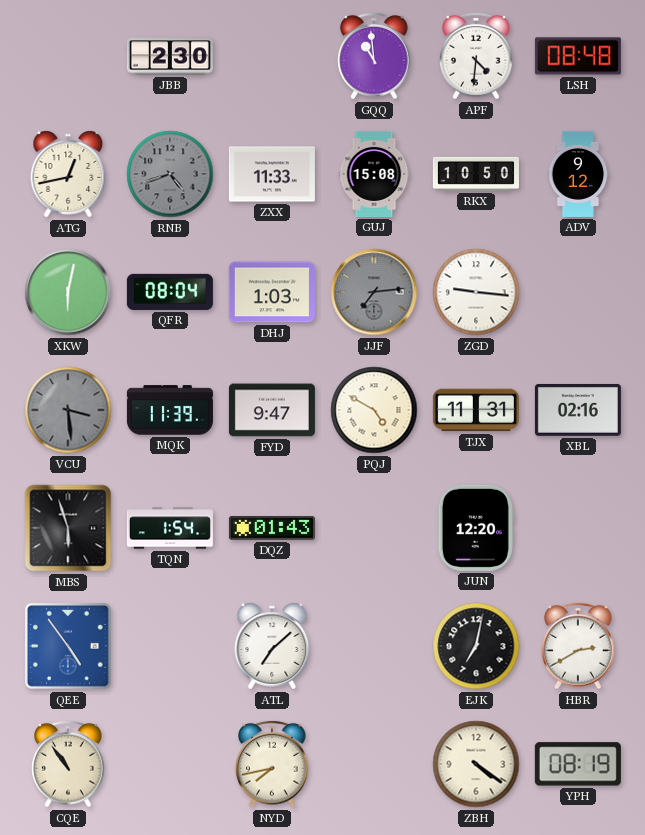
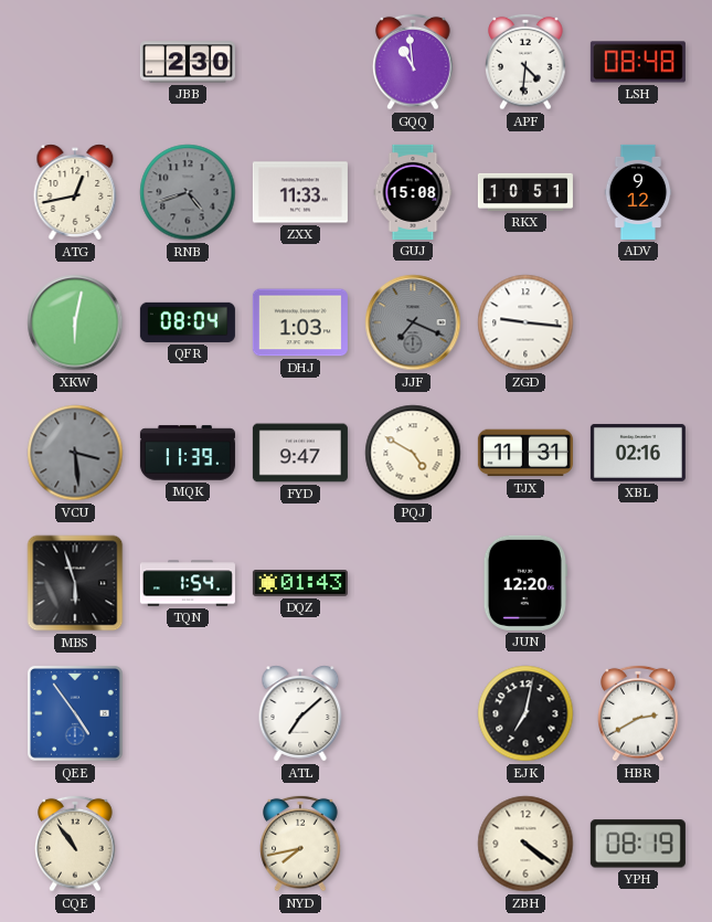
RKX: 10:50 -> 10:51
JJF: 7:14 -> 7:19
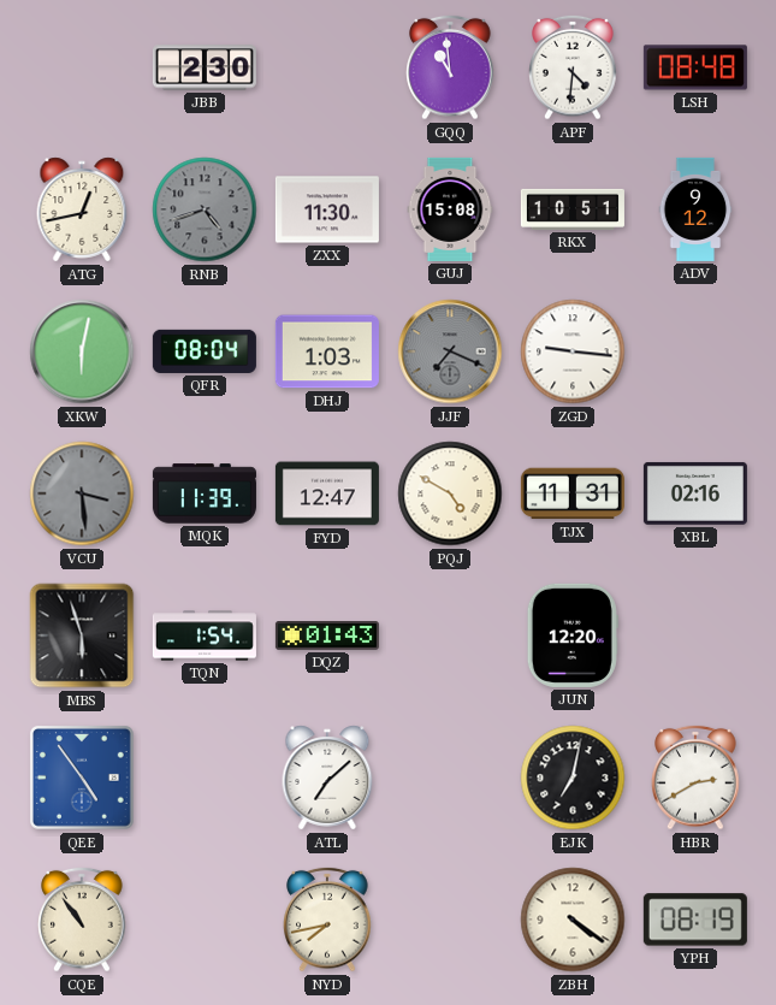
ZXX: 11:33 -> 11:30
FYD: 9:47 -> 12:47
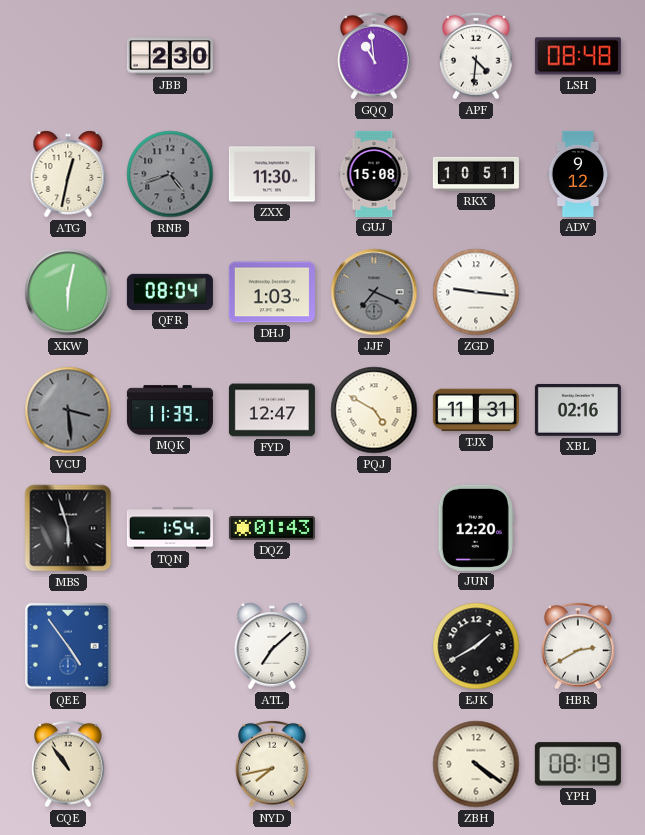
ATG: 12:43 -> 12:32
EJK: 7:02 -> 1:40
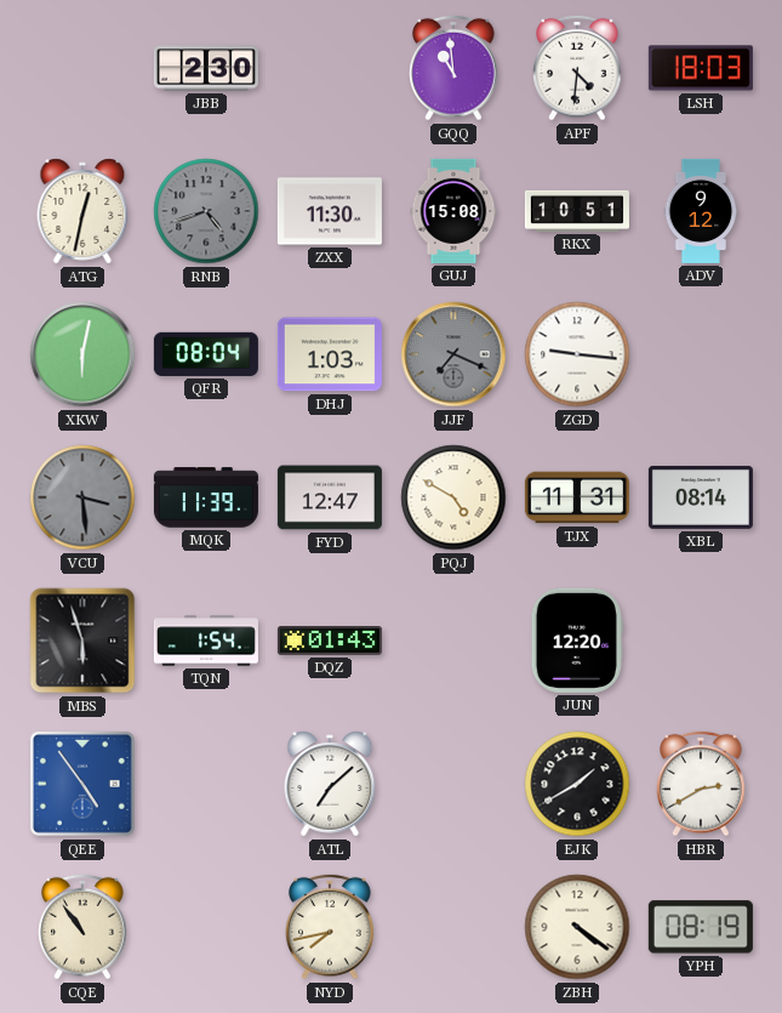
LSH: 08:48 -> 18:03
XBL: 02:16 -> 08:14
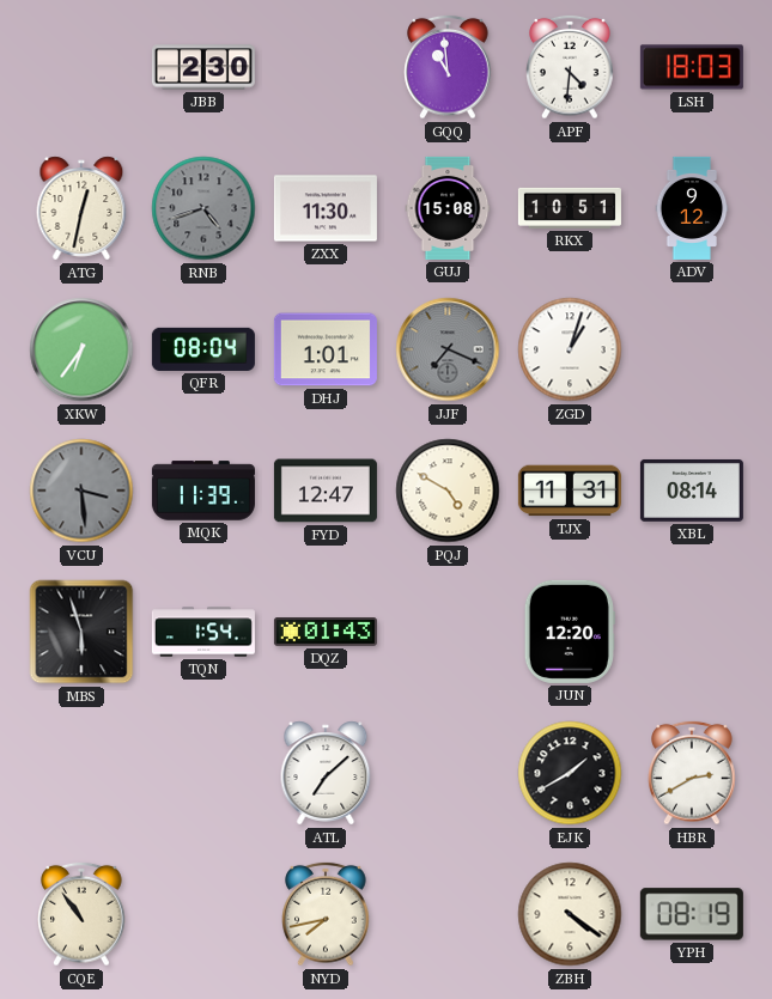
XKW: 6:02 -> 6:36
DHJ: 1:03 -> 1:01
ZGD: 9:16 -> 1:03
QEE: 4:54 -> none
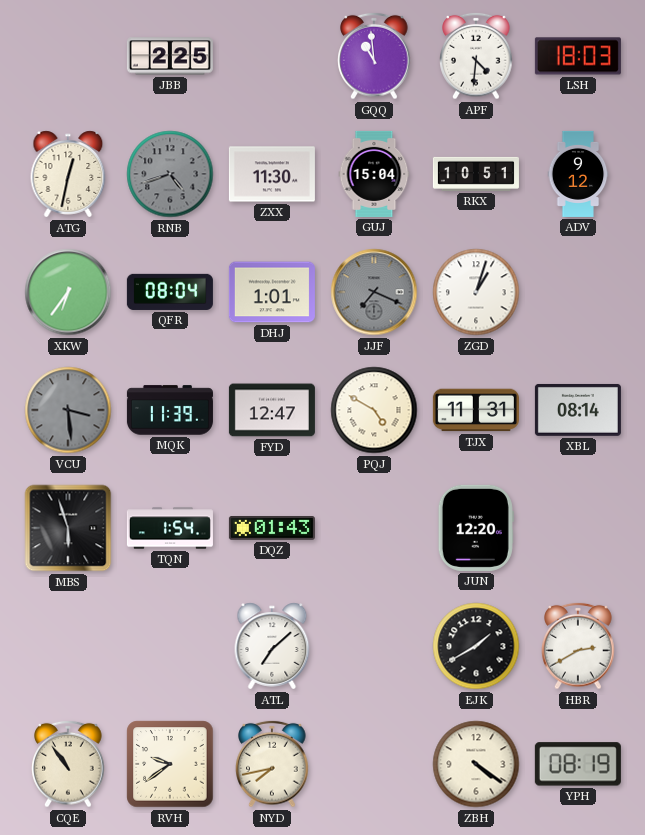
JBB: 2:30 -> 2:25
GUJ: 15:08 -> 15:04
RVH: none -> 9:39
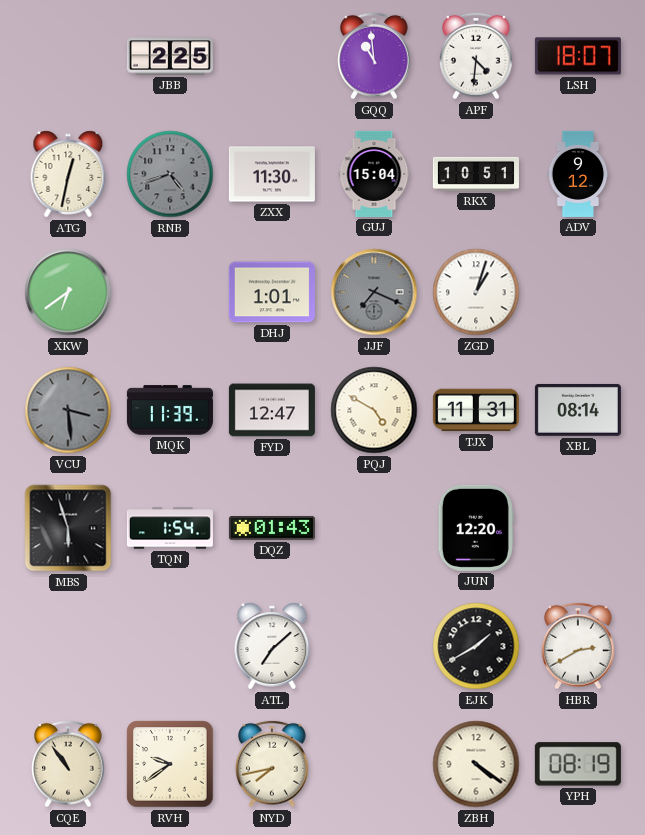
LSH: 18:03 -> 18:07
XKW: 6:36 -> 6:39
QFR: 08:04 -> none
